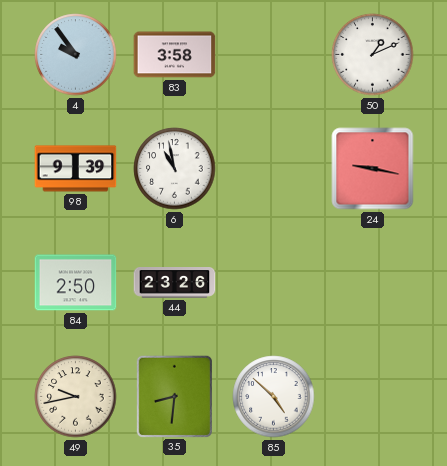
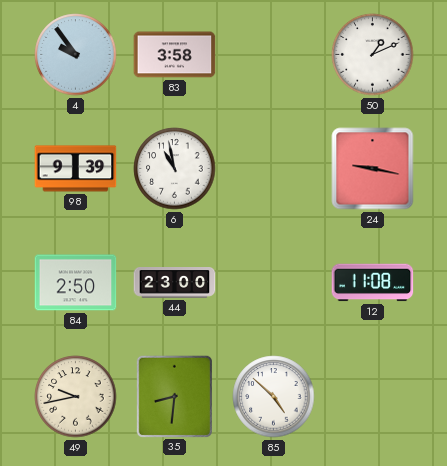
44: 23:26 -> 23:00
12: none -> 11:08
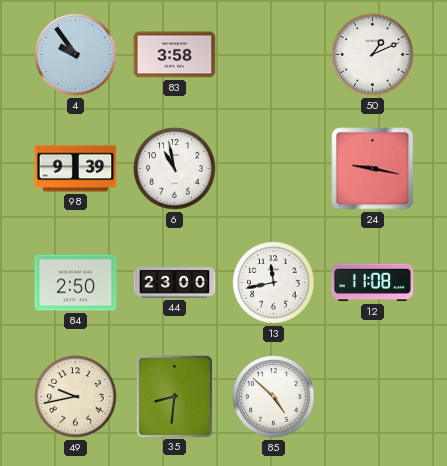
13: none -> 11:43
